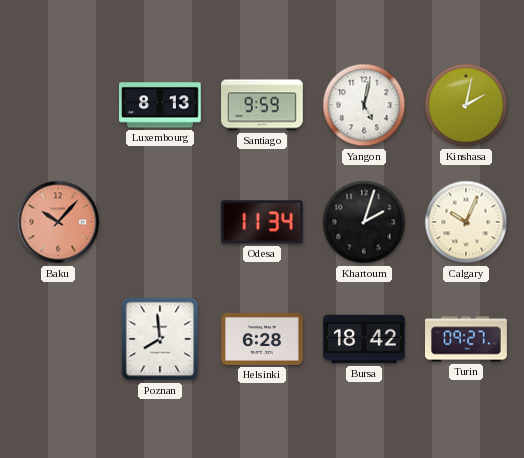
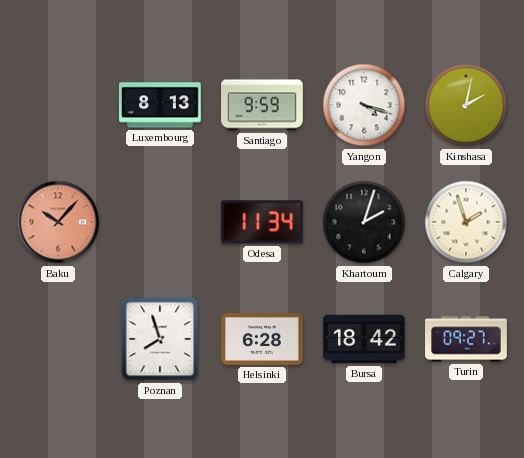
Yangon: 5:02 -> 4:18
Calgary: 10:04 -> 1:57
Poznan: 7:59 -> 7:57
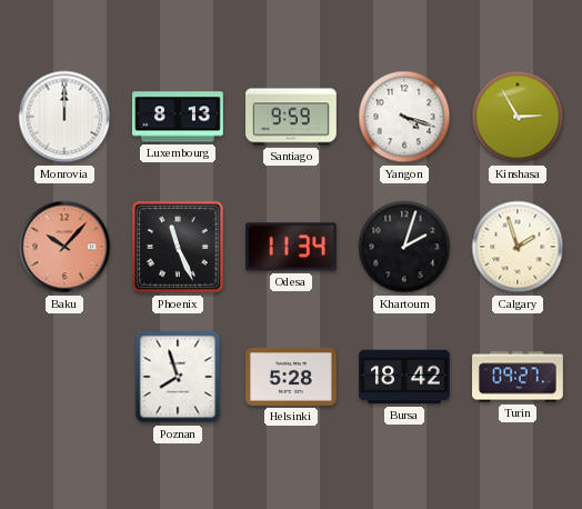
Monrovia: none -> 12:00
Kinshasa: 2:02 -> 2:55
Phoenix: none -> 11:26
Helsinki: 6:28 -> 5:28
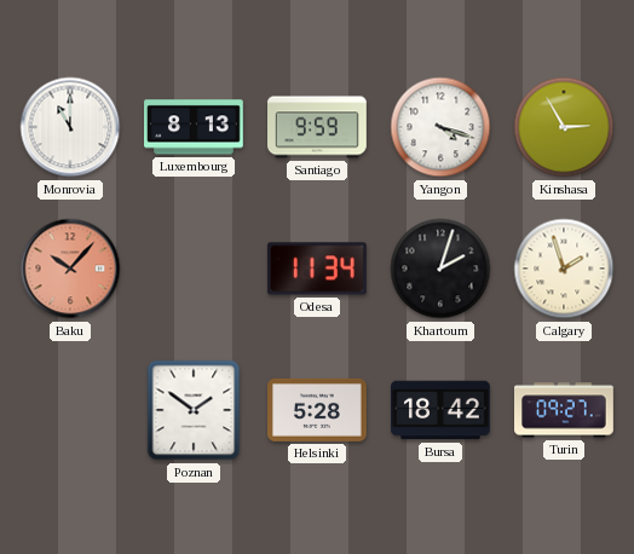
Monrovia: 12:00 -> 11:00
Phoenix: 11:26 -> none
Poznan: 7:57 -> 1:51
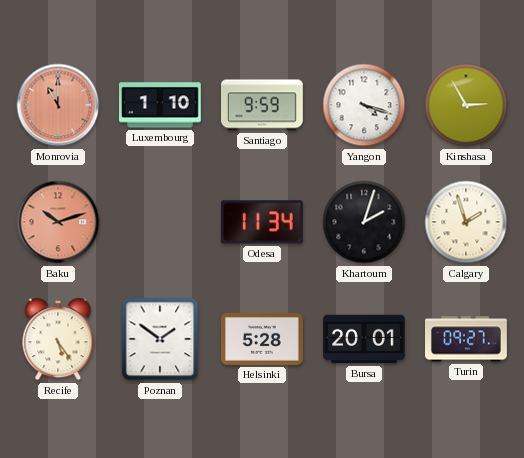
Monrovia dial: white -> salmon
Luxembourg: 8:13 -> 1:10
Baku: 10:07 -> 10:12
Recife: none -> 5:24
Bursa: 18:42 -> 20:01
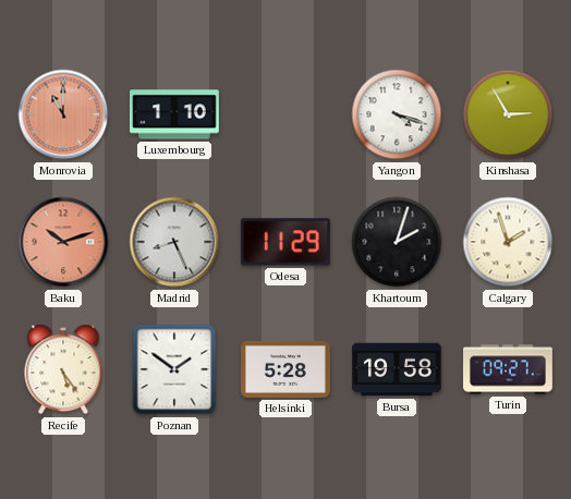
Santiago: 9:59 -> none
Madrid: none -> 8:26
Odesa: 11:34 -> 11:29
Bursa: 20:01 -> 19:58
